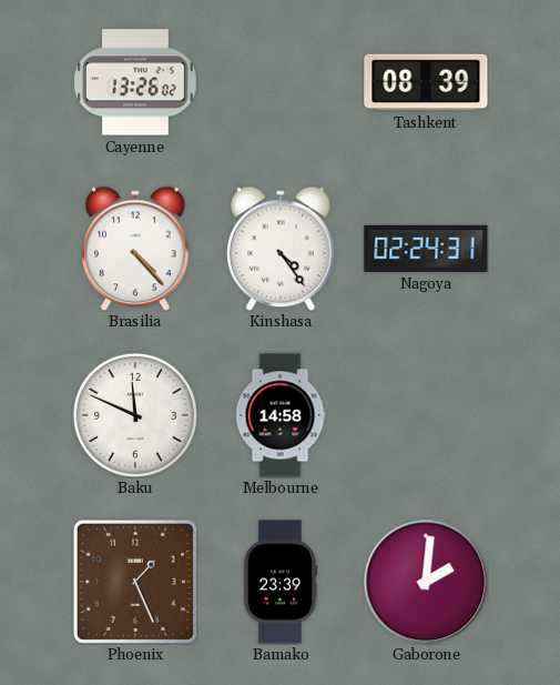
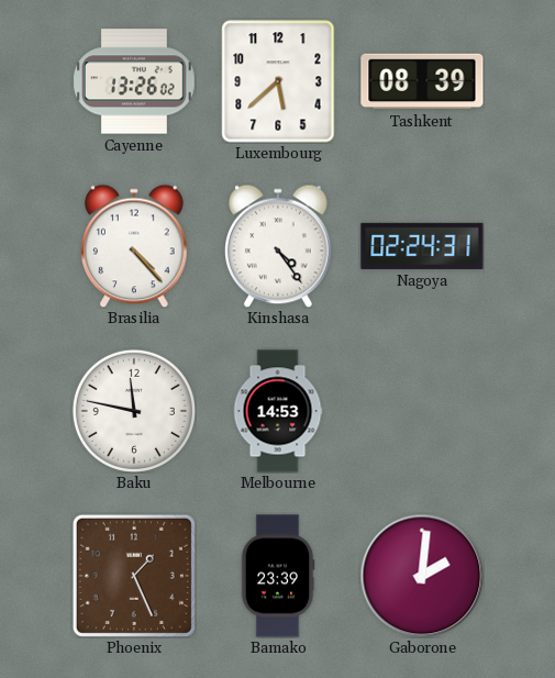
Luxembourg: none -> 5:38
Baku: 11:49 -> 11:47
Melbourne: 14:58 -> 14:53
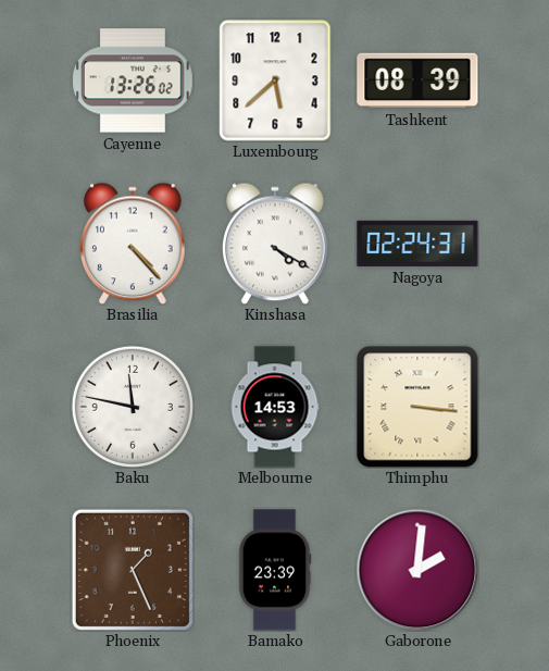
Kinshasa: 4:24 -> 4:20
Thimphu: none -> 3:16
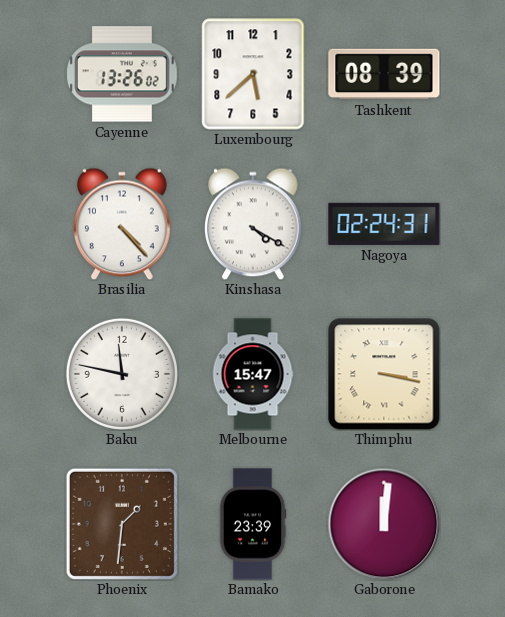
Melbourne: 14:53 -> 15:47
Thimphu: 3:16 -> 3:17
Phoenix: 1:26 -> 1:31
Gaborone: 2:01 -> 12:01
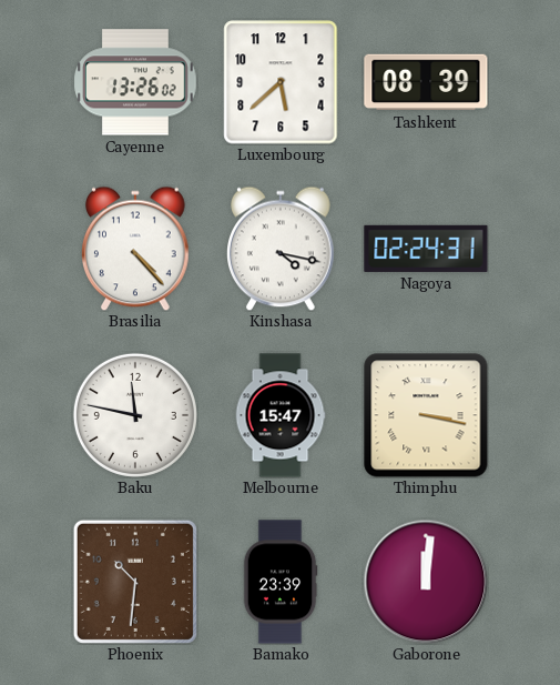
Kinshasa: 4:20 -> 4:17
Phoenix: 1:31 -> 10:31
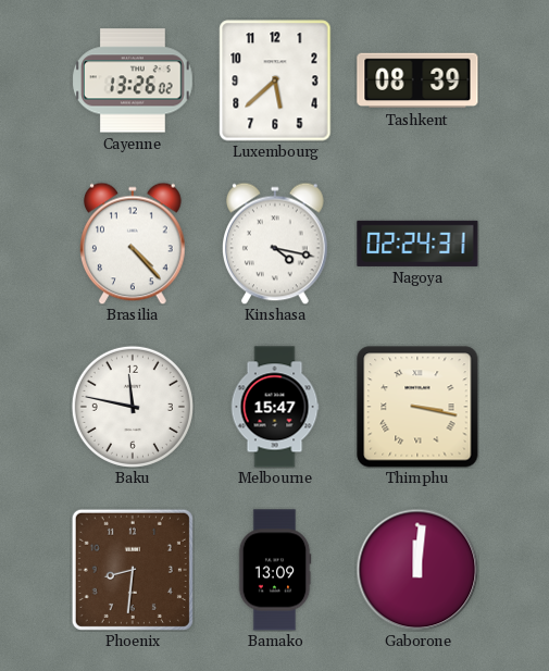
Phoenix: 10:31 -> 8:31
Bamako: 23:39 -> 13:09
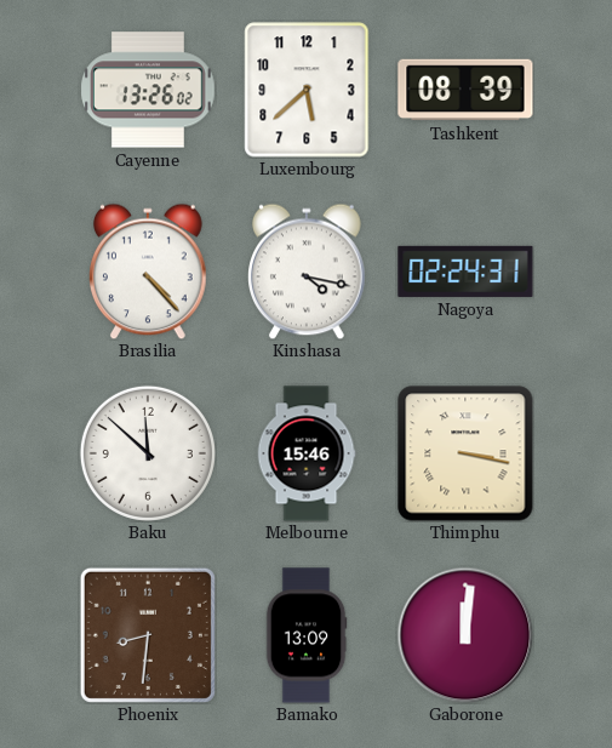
Baku: 11:47 -> 11:52
Melbourne: 15:47 -> 15:46
